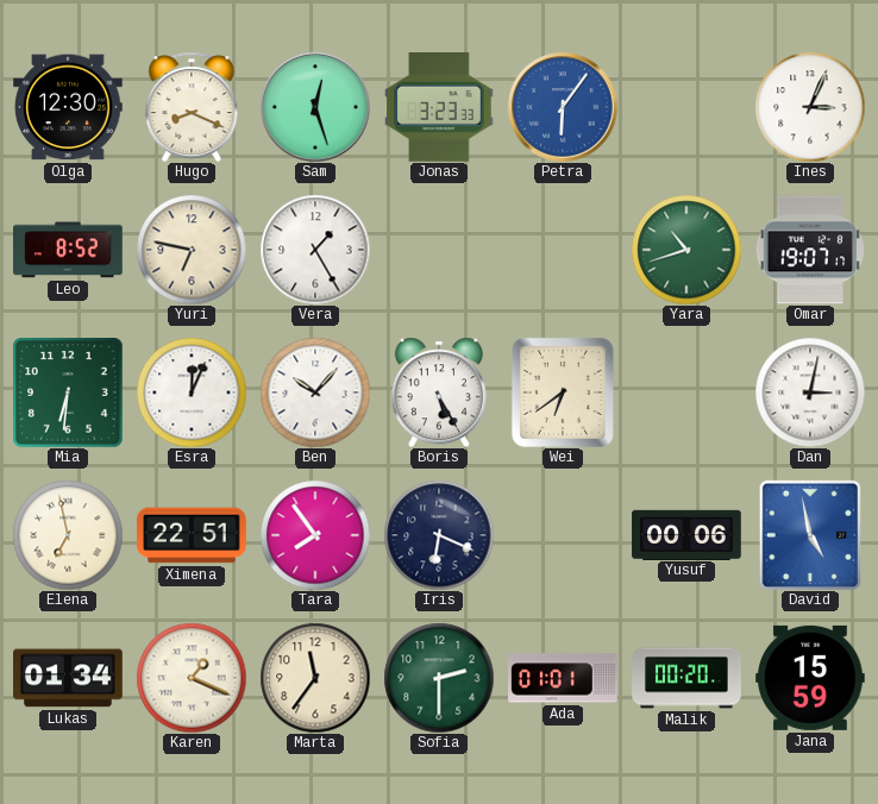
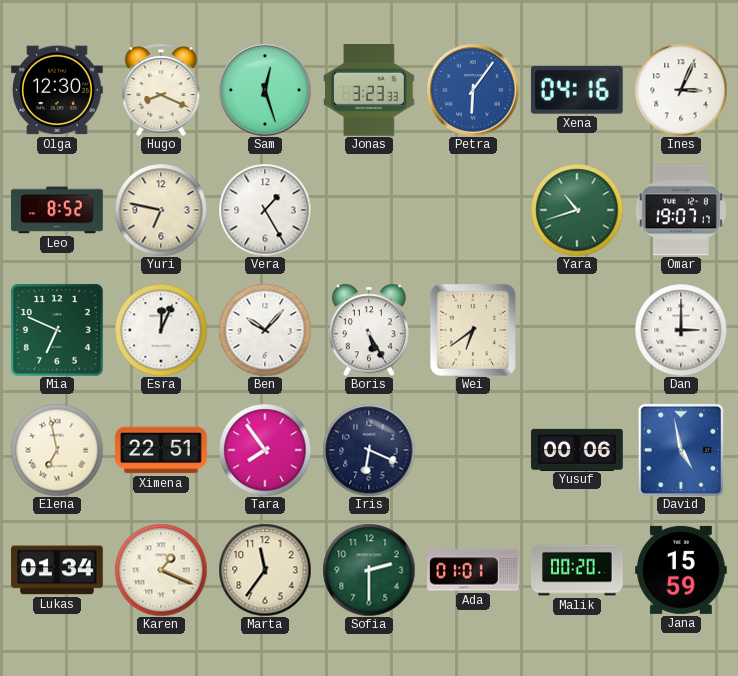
Xena: none -> 04:16
Mia: 6:31 -> 6:49
Dan: 3:02 -> 3:00
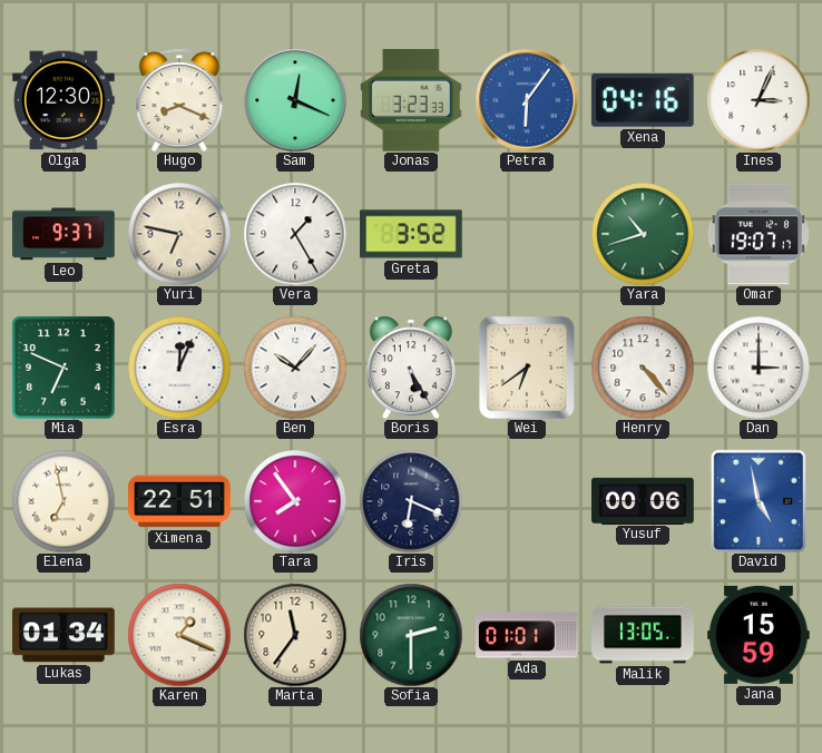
Sam: 12:27 -> 12:19
Leo: 8:52 -> 9:37
Greta: none -> 3:52
Henry: none -> 4:23
Malik: 00:20 -> 13:05
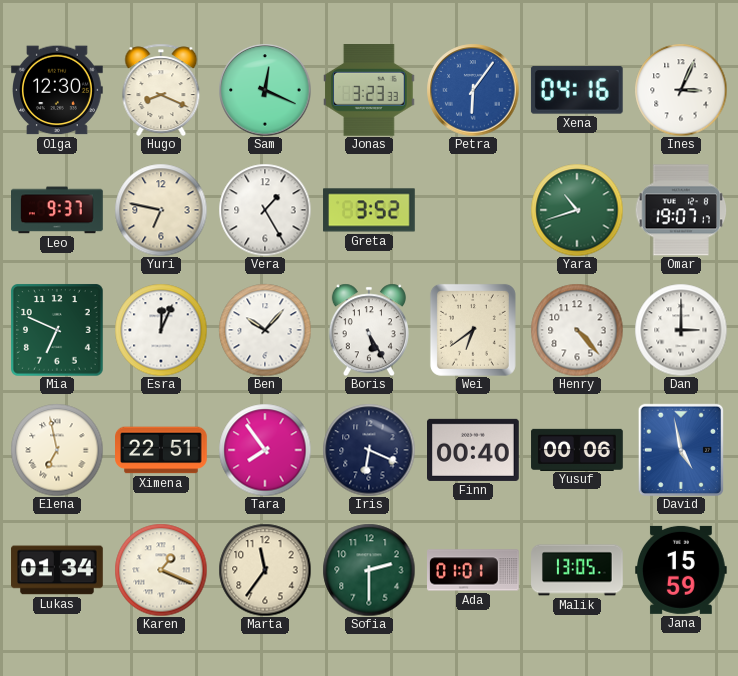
Finn: none -> 00:40
